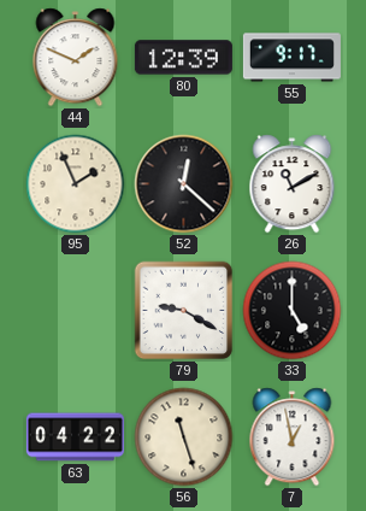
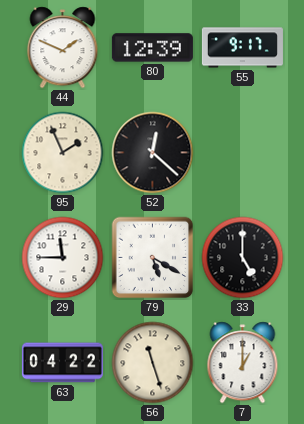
26: 11:10 -> none
29: none -> 11:45
79: 9:20 -> 5:20
7: 12:58 -> 1:00
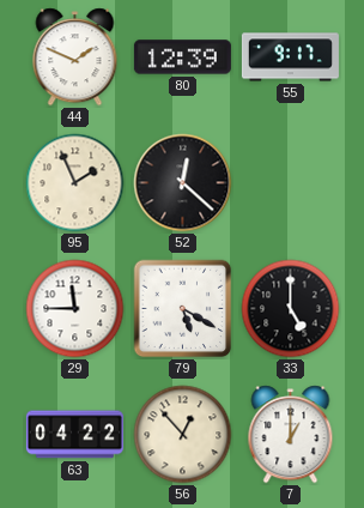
56: 11:27 -> 12:53
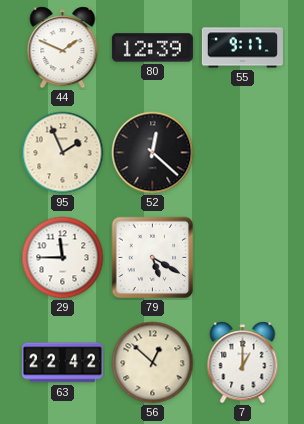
33: 5:00 -> none
63: 04:22 -> 22:42
56: 12:53 -> 12:52
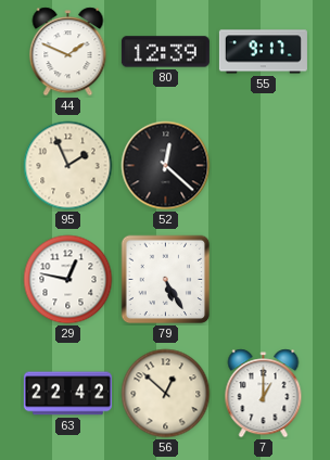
29: 11:45 -> 12:47
79: 5:20 -> 5:25
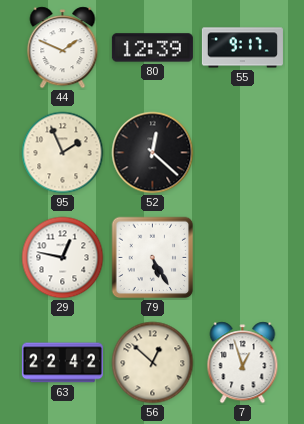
7: 1:00 -> 12:57
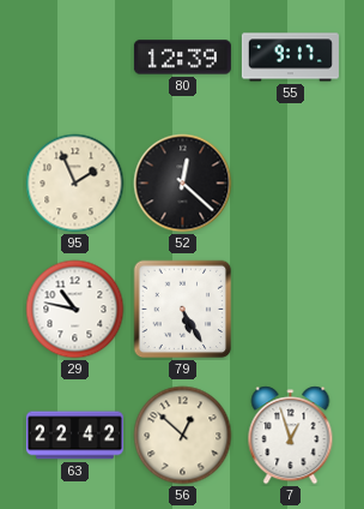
44: 1:49 -> none
29: 12:47 -> 10:47
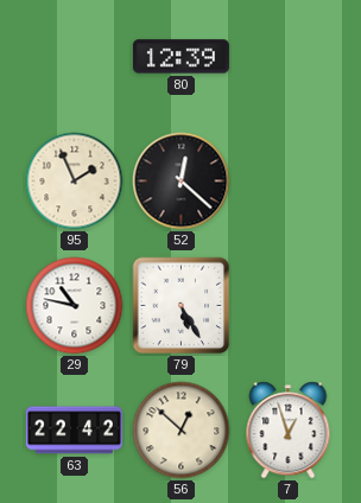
55: 9:17 -> none
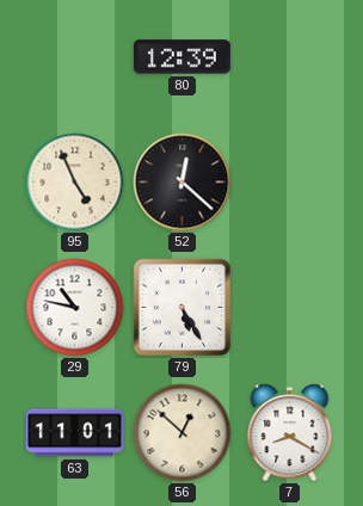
95: 1:56 -> 4:56
63: 22:42 -> 11:01
7: 12:57 -> 8:20
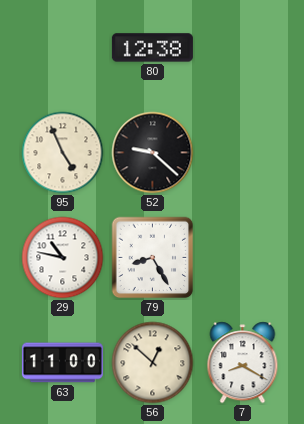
80: 12:39 -> 12:38
52: 12:22 -> 9:22
79: 5:25 -> 8:25
63: 11:01 -> 11:00
